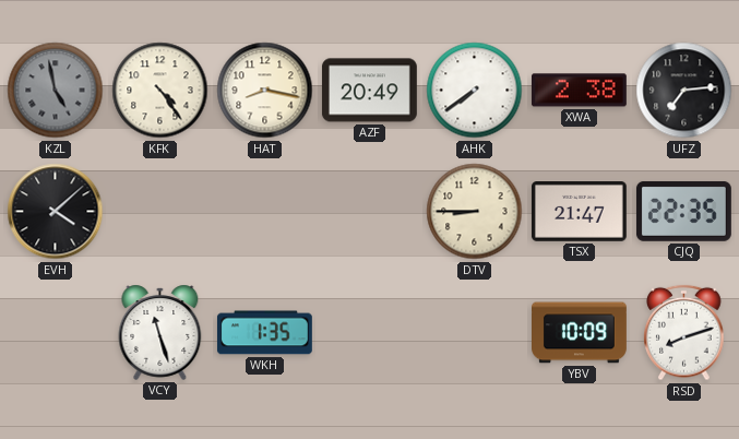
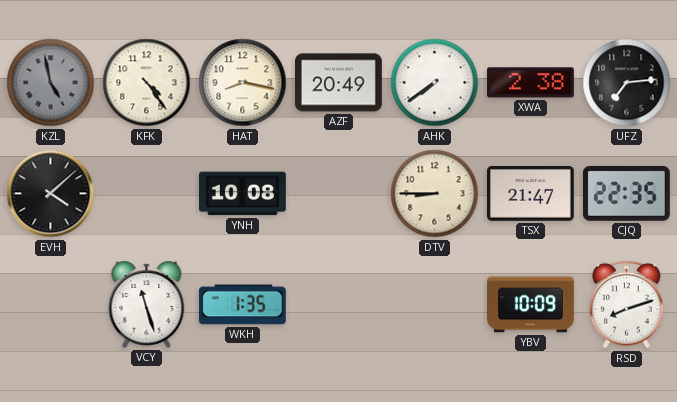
YNH: none -> 10:08
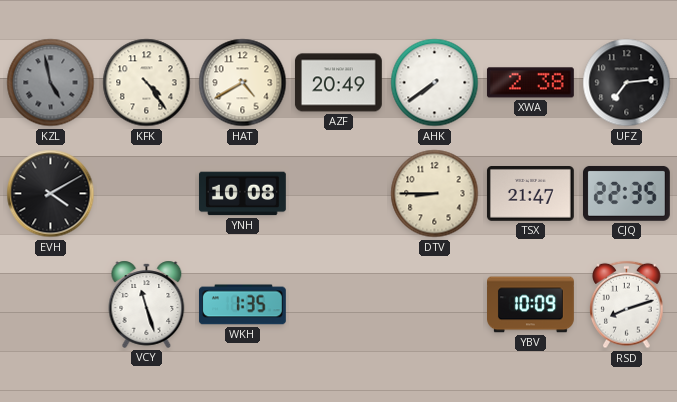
HAT: 8:17 -> 4:40
EVH: 4:08 -> 4:10
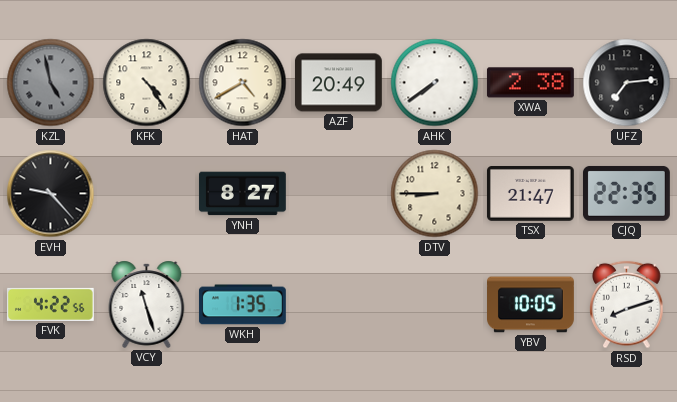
EVH: 4:10 -> 9:23
YNH: 10:08 -> 8:27
FVK: none -> 4:22
YBV: 10:09 -> 10:05
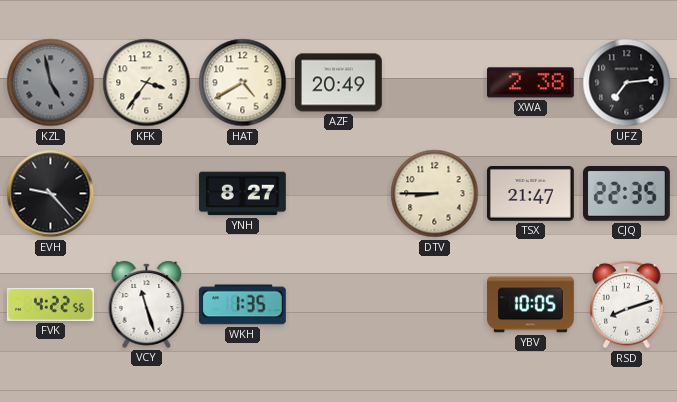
KFK: 4:24 -> 3:36
AHK: 7:39 -> none
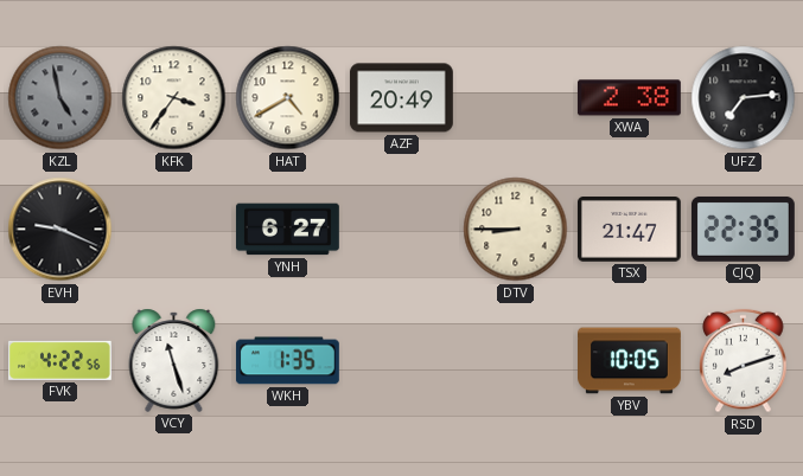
EVH: 9:23 -> 9:19
YNH: 8:27 -> 6:27
